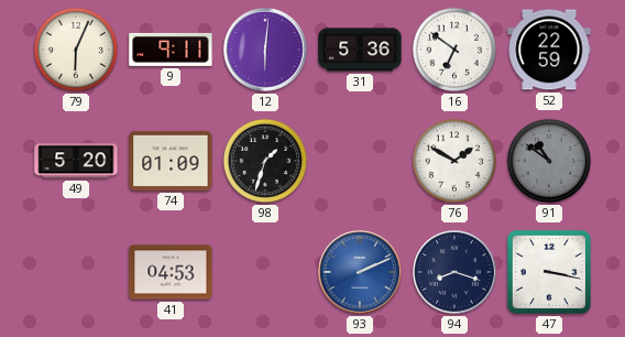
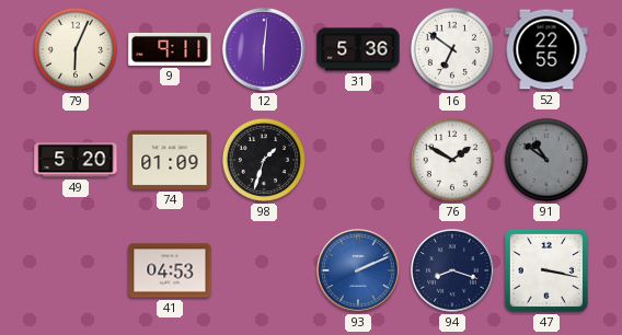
52: 22:59 -> 22:55
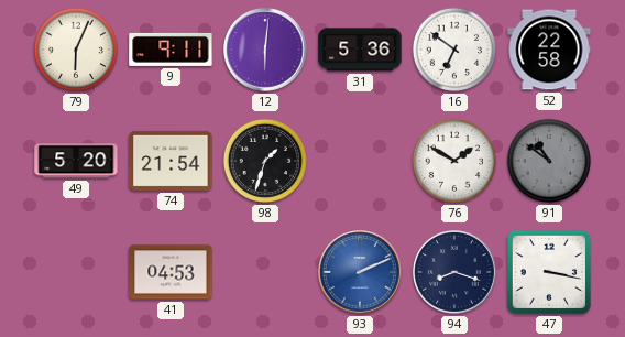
52: 22:55 -> 22:58
74: 01:09 -> 21:54
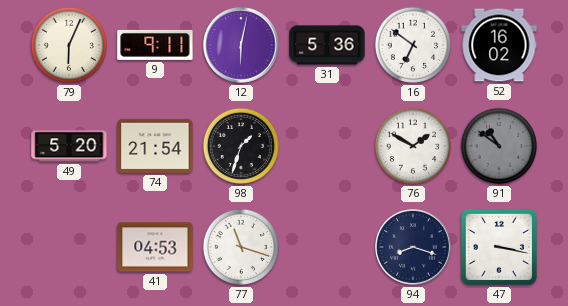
12: 6:01 -> 6:02
52: 22:58 -> 16:02
77: none -> 11:18
93: 2:11 -> none
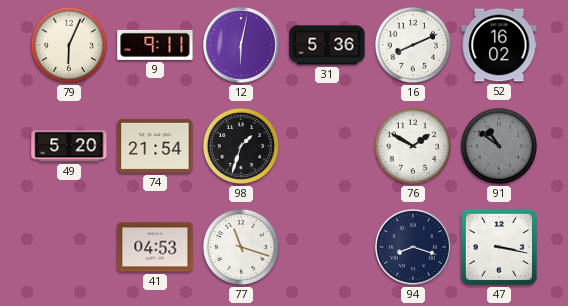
16: 6:51 -> 8:11
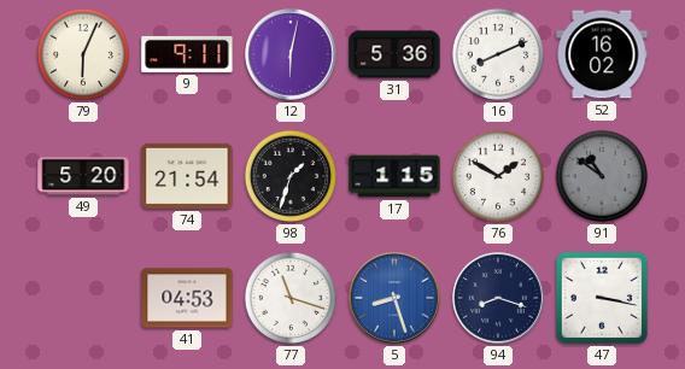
17: none -> 1:15
5: none -> 8:27
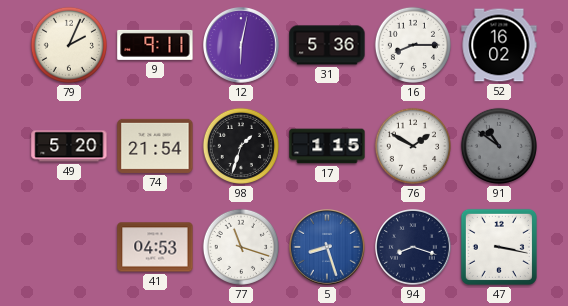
79: 6:04 -> 2:04
16: 8:11 -> 8:15
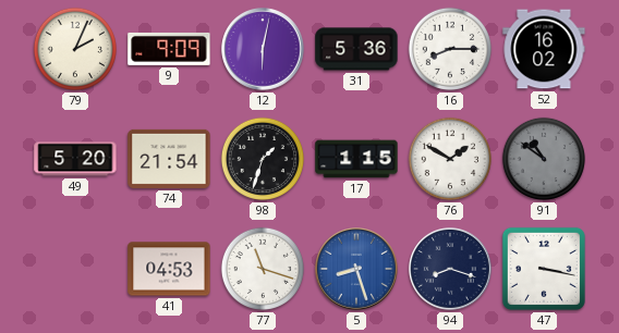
9: 9:11 -> 9:09
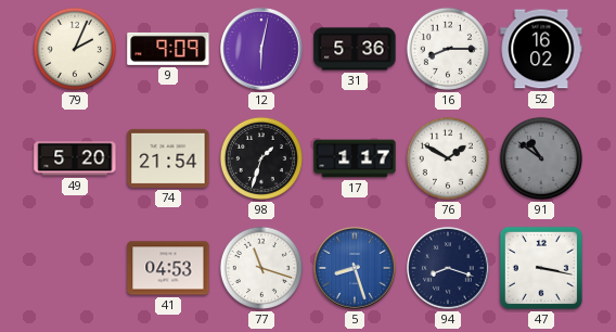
17: 1:15 -> 1:17
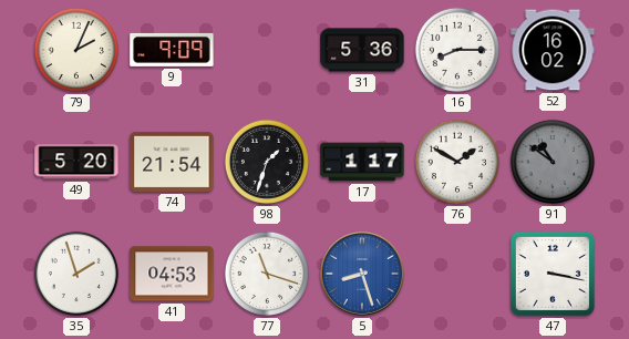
12: 6:02 -> none
35: none -> 1:57
94: 8:18 -> none
